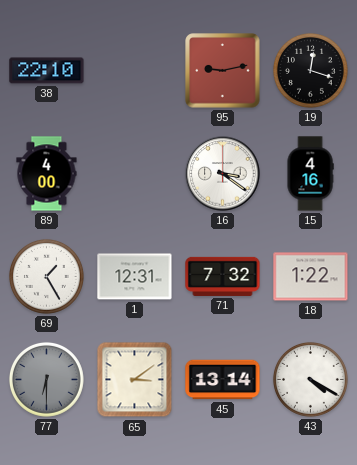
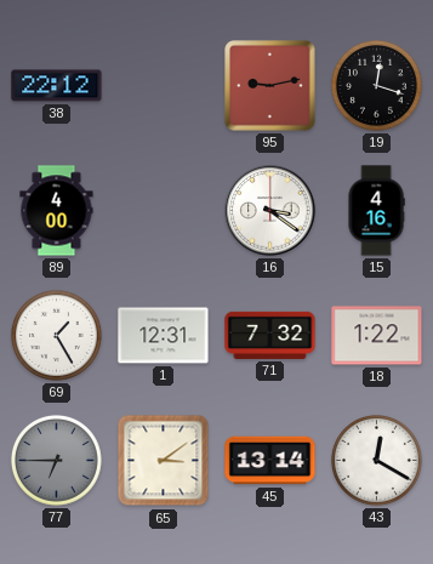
38: 22:10 -> 22:12
77: 6:30 -> 6:45
43: 4:20 -> 12:20
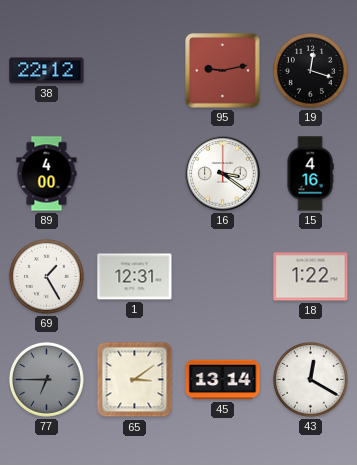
71: 7:32 -> none
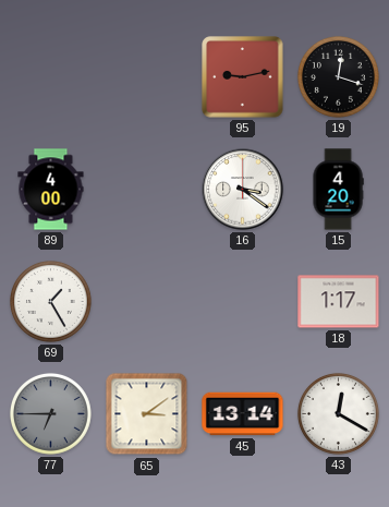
38: 22:12 -> none
15: 4:16 -> 4:20
1: 12:31 -> none
18: 1:22 -> 1:17
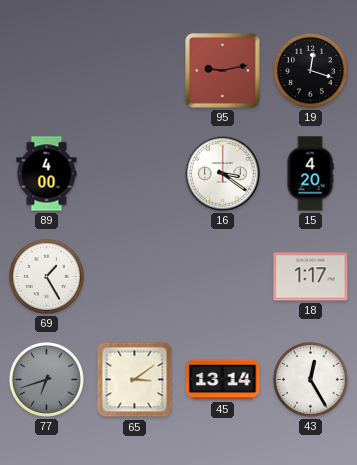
77: 6:45 -> 6:42
43: 12:20 -> 12:25
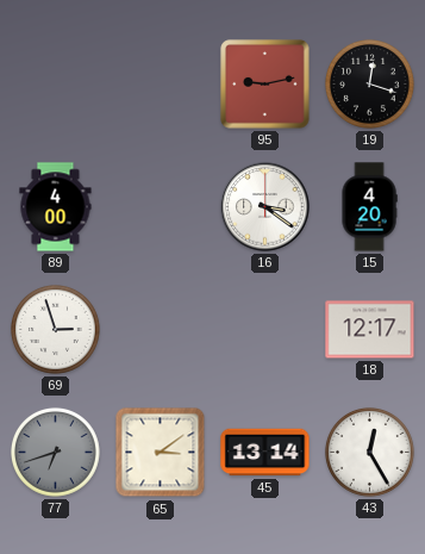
69: 1:25 -> 2:57
18: 1:17 -> 12:17
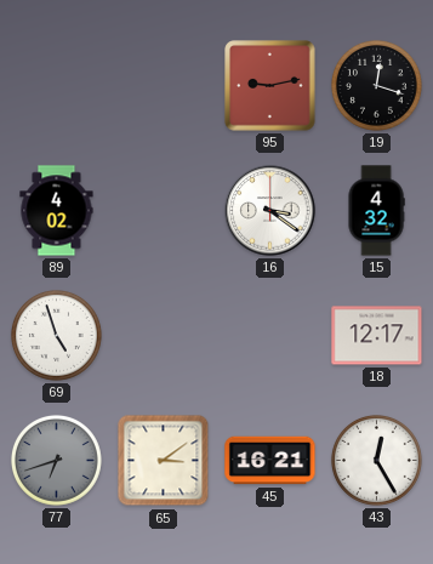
89: 4:00 -> 4:02
15: 4:20 -> 4:32
69: 2:57 -> 4:57
45: 13:14 -> 16:21
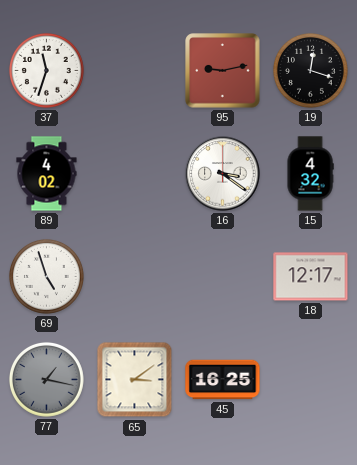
37: none -> 11:33
77: 6:42 -> 1:17
45: 16:21 -> 16:25
43: 12:25 -> none
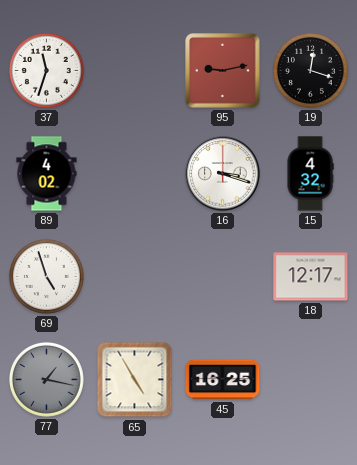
16: 3:21 -> 3:18
65: 3:09 -> 4:55
